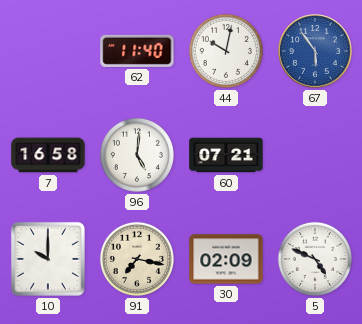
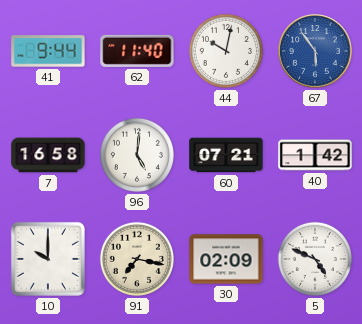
41: none -> 9:44
40: none -> 1:42
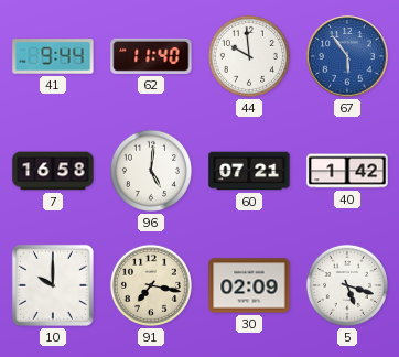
44: 10:02 -> 9:59
5: 4:49 -> 5:18
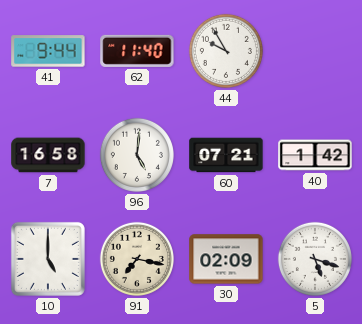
44: 9:59 -> 9:55
67: 5:54 -> none
10: 10:00 -> 5:00
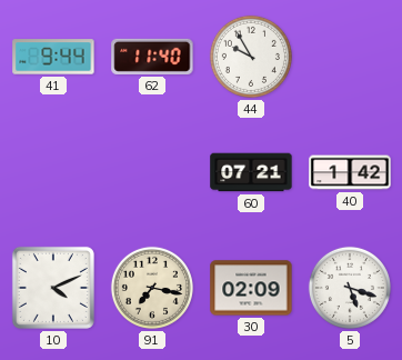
7: 16:58 -> none
96: 5:01 -> none
10: 5:00 -> 4:11
